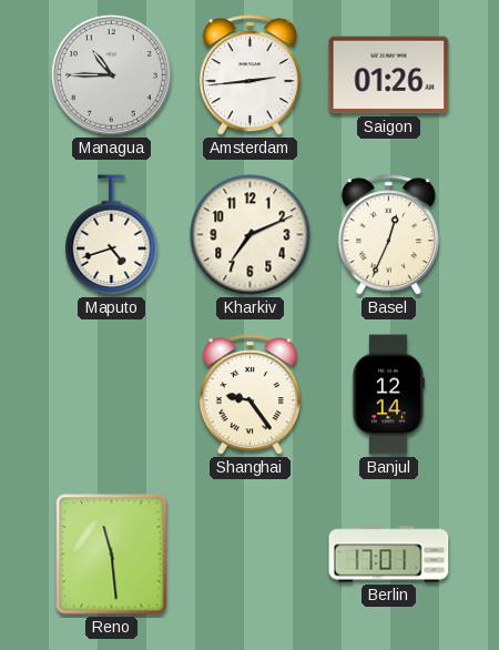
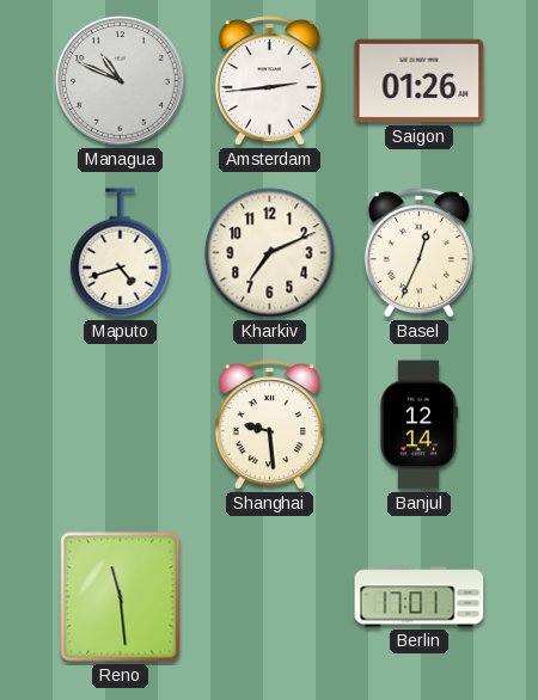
Managua: 10:45 -> 10:49
Shanghai: 9:24 -> 9:29
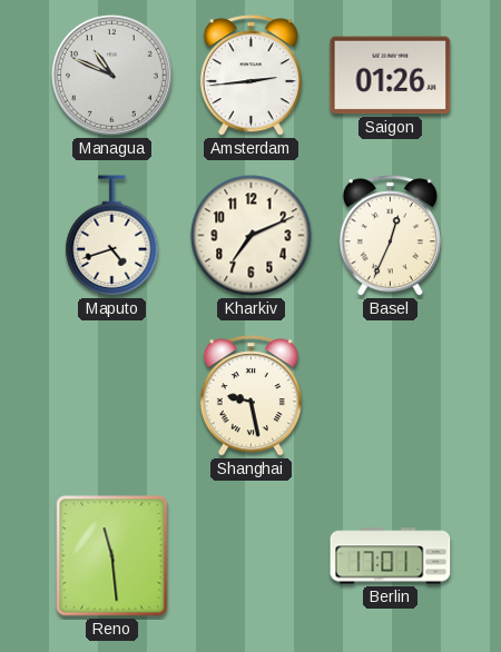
Shanghai: 9:29 -> 9:28
Banjul: 12:14 -> none
